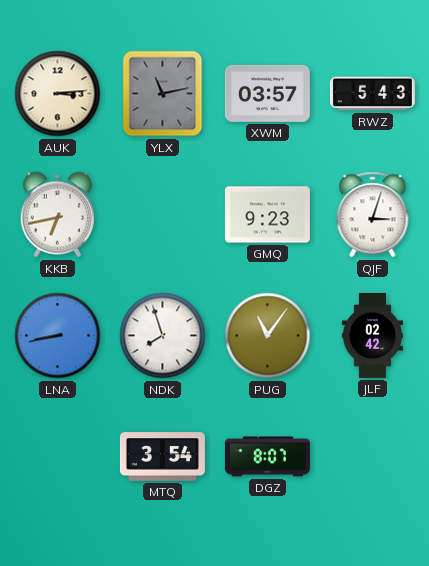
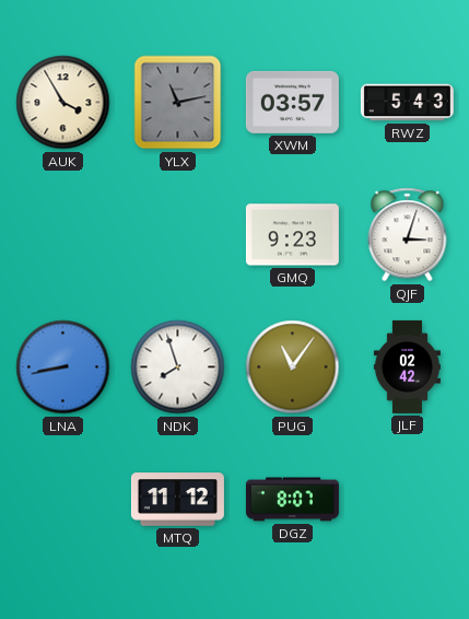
AUK: 3:14 -> 3:55
KKB: 6:43 -> none
MTQ: 3:54 -> 11:12
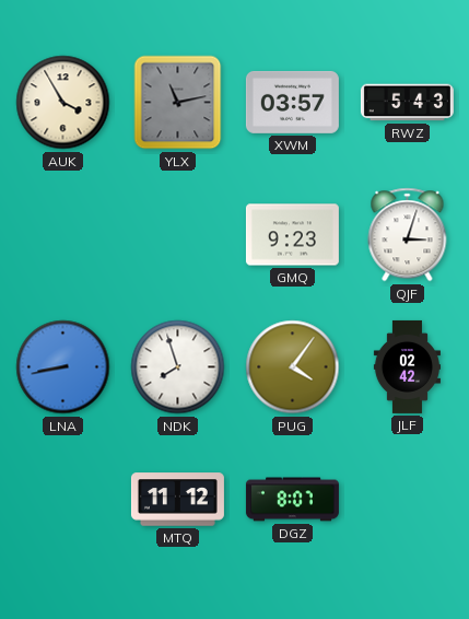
PUG: 11:06 -> 4:06
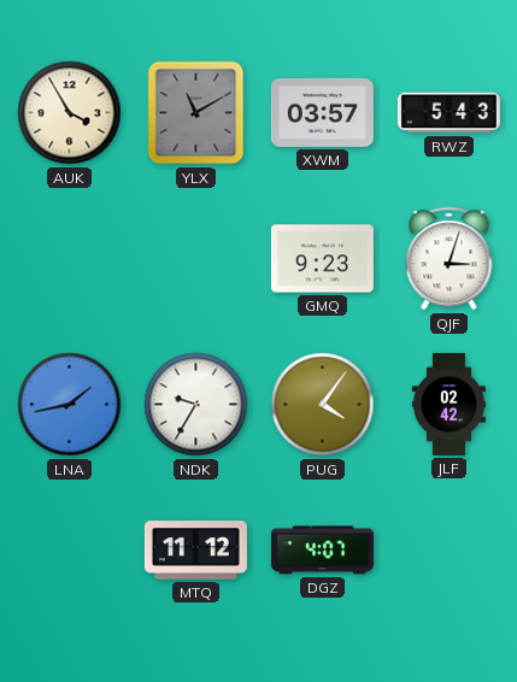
YLX: 11:13 -> 11:10
LNA: 8:43 -> 1:43
NDK: 7:57 -> 9:35
DGZ: 8:07 -> 4:07
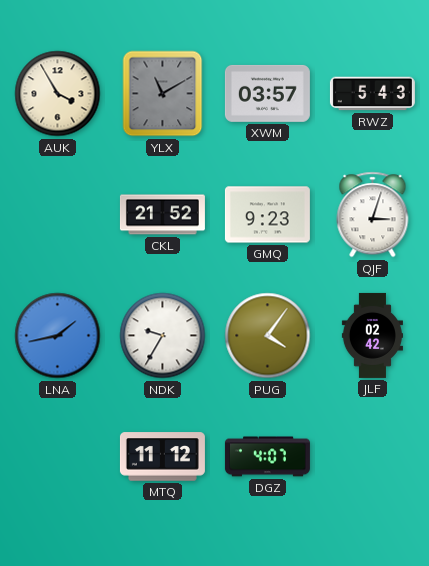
CKL: none -> 21:52
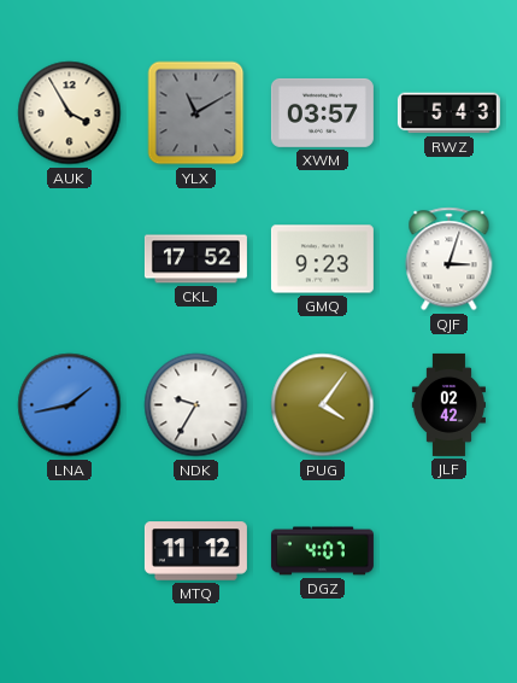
CKL: 21:52 -> 17:52
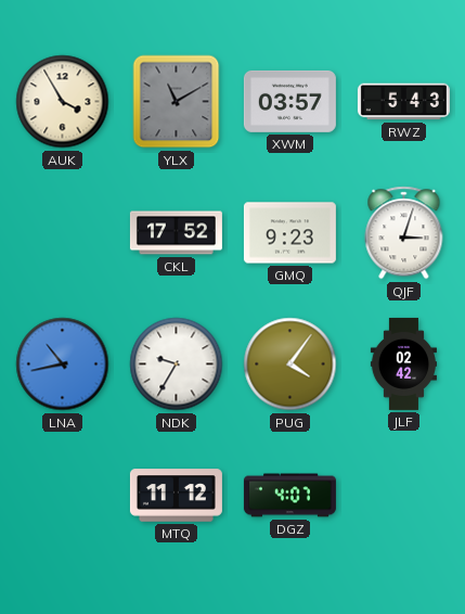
LNA: 1:43 -> 10:43
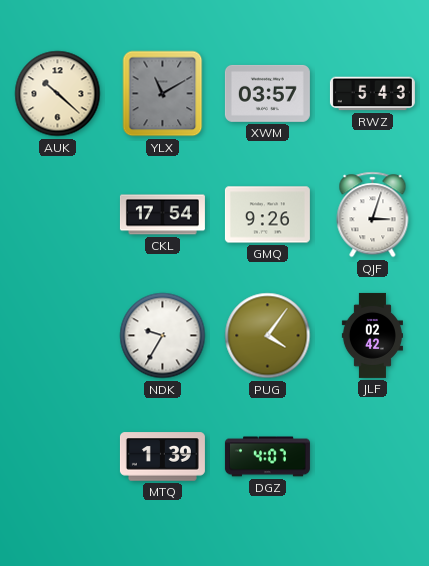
AUK: 3:55 -> 10:22
CKL: 17:52 -> 17:54
GMQ: 9:23 -> 9:26
LNA: 10:43 -> none
MTQ: 11:12 -> 1:39
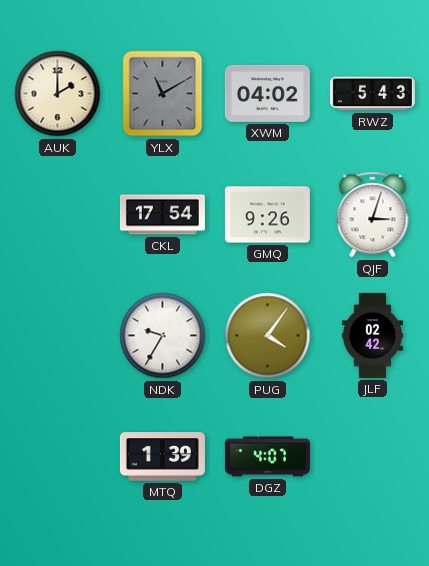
AUK: 10:22 -> 2:00
XWM: 03:57 -> 04:02
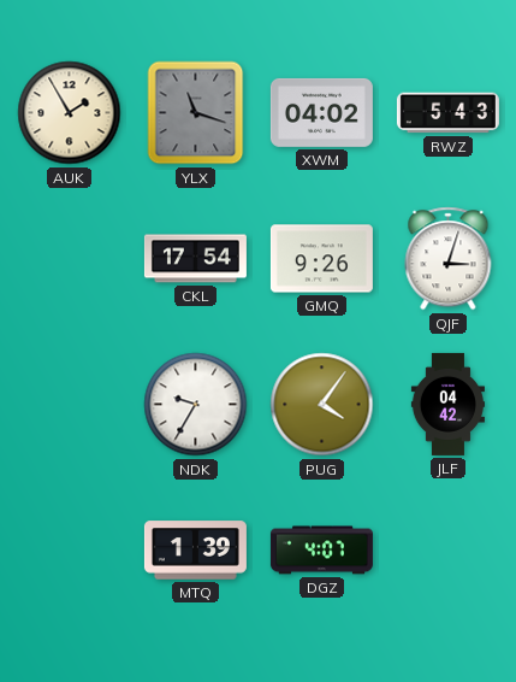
AUK: 2:00 -> 1:55
YLX: 11:10 -> 11:18
JLF: 02:42 -> 04:42
